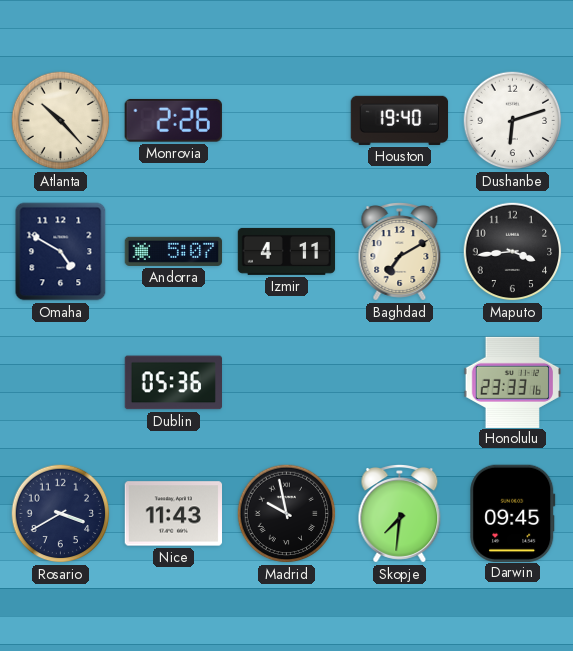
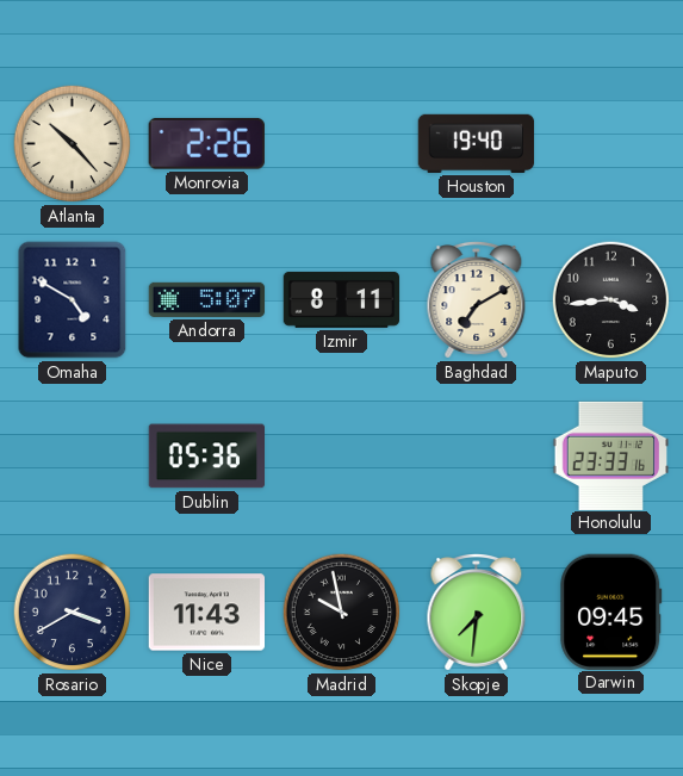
Dushanbe: 6:12 -> none
Izmir: 4:11 -> 8:11
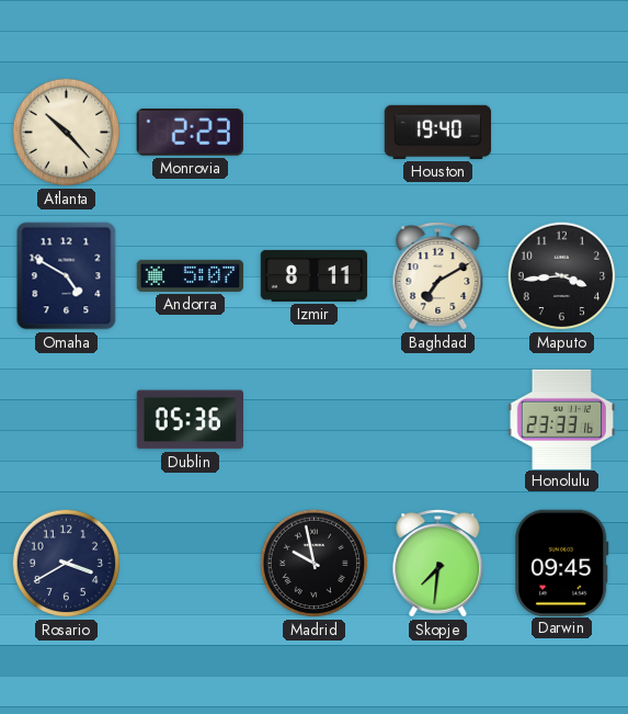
Monrovia: 2:26 -> 2:23
Nice: 11:43 -> none
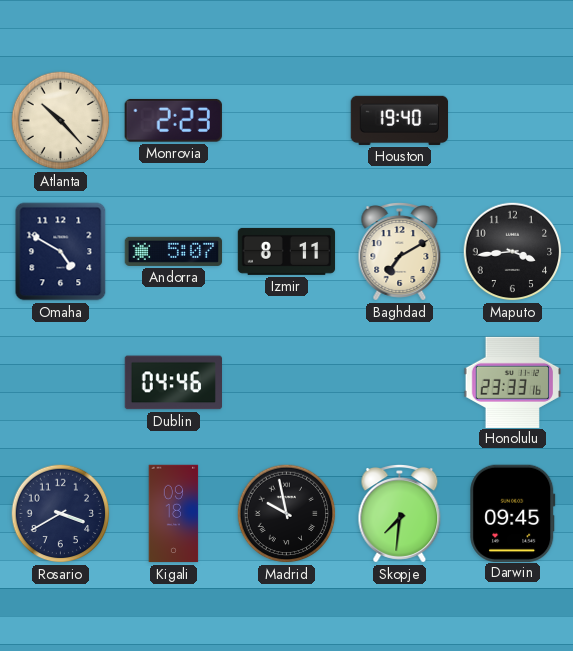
Dublin: 05:36 -> 04:46
Kigali: none -> 09:18
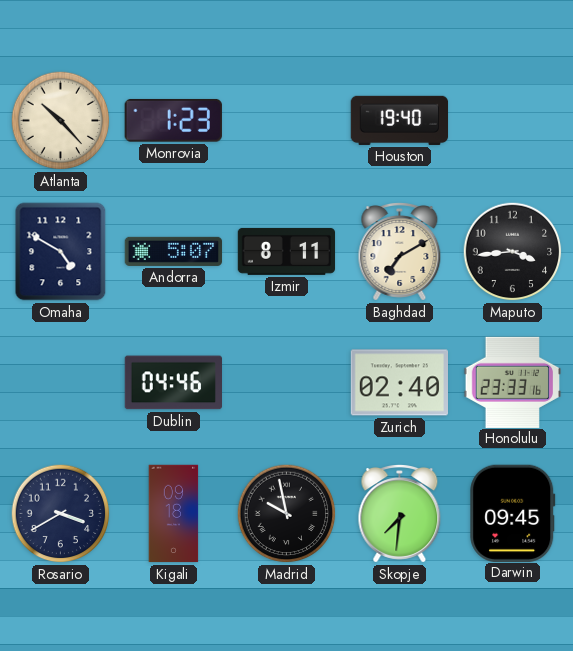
Monrovia: 2:23 -> 1:23
Zurich: none -> 02:40
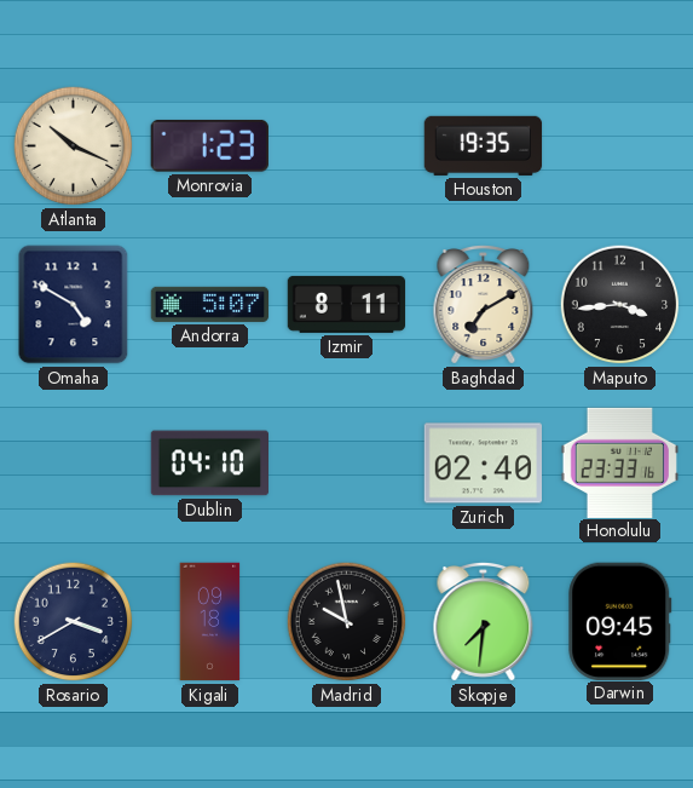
Atlanta: 10:23 -> 10:19
Houston: 19:40 -> 19:35
Dublin: 04:46 -> 04:10
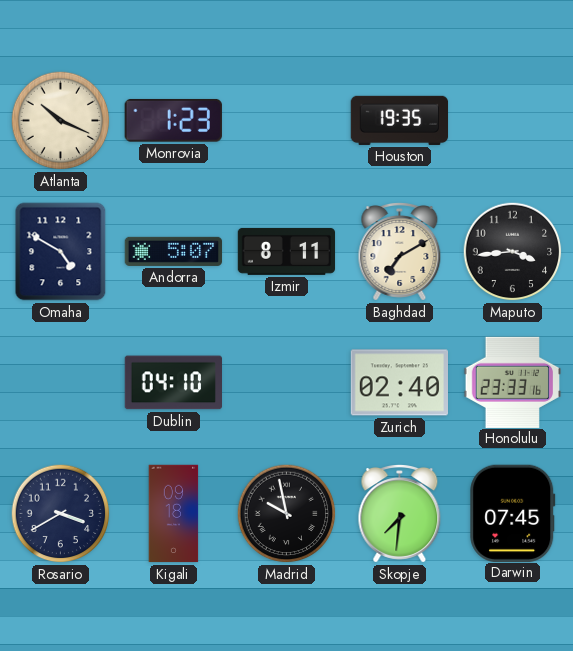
Darwin: 09:45 -> 07:45
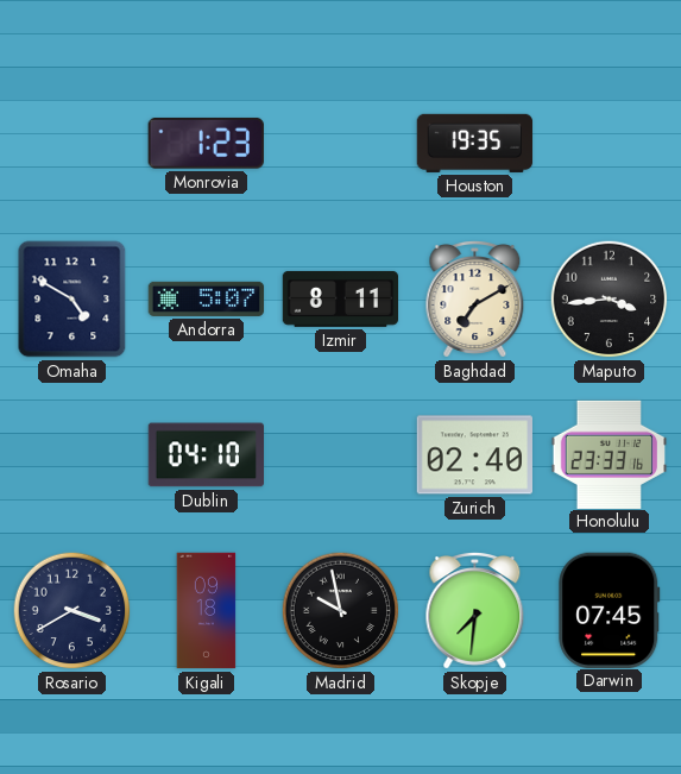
Atlanta: 10:19 -> none
